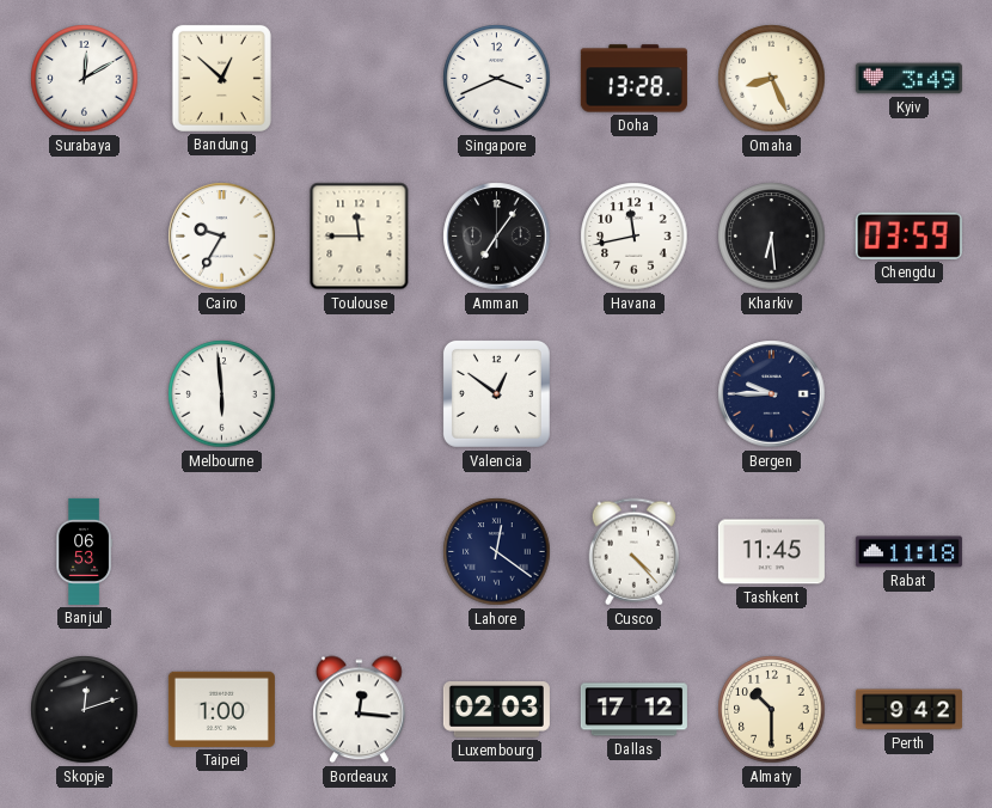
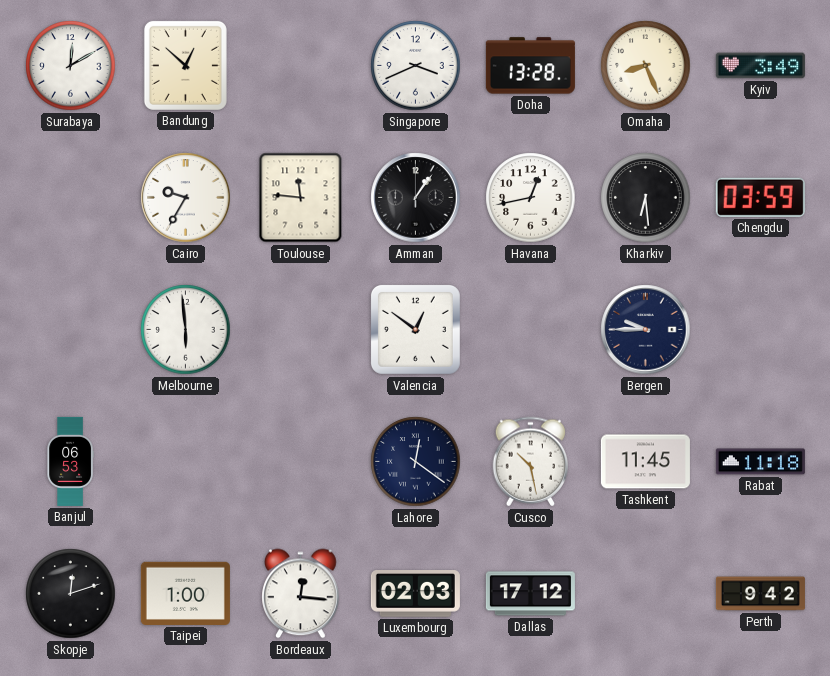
Toulouse: 11:45 -> 11:46
Amman: 7:06 -> 1:06
Havana: 11:43 -> 12:43
Cusco: 4:23 -> 10:28
Almaty: 10:30 -> none
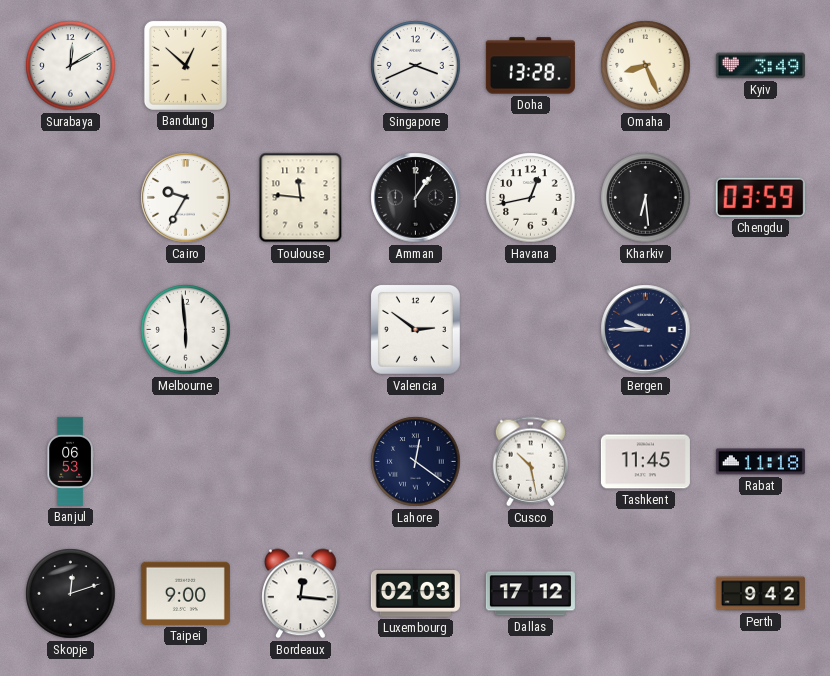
Valencia: 12:51 -> 2:51
Taipei: 1:00 -> 9:00
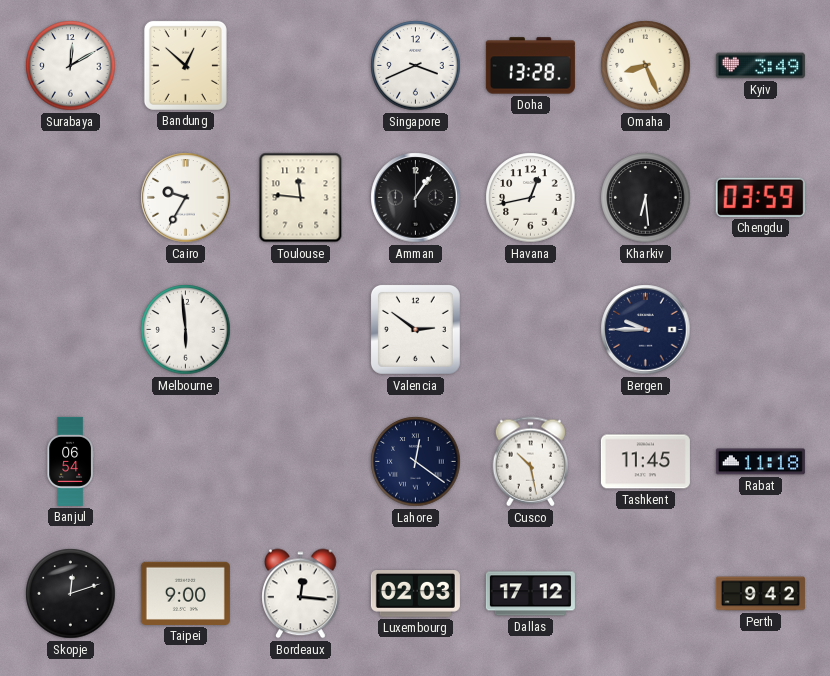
Banjul: 06:53 -> 06:54
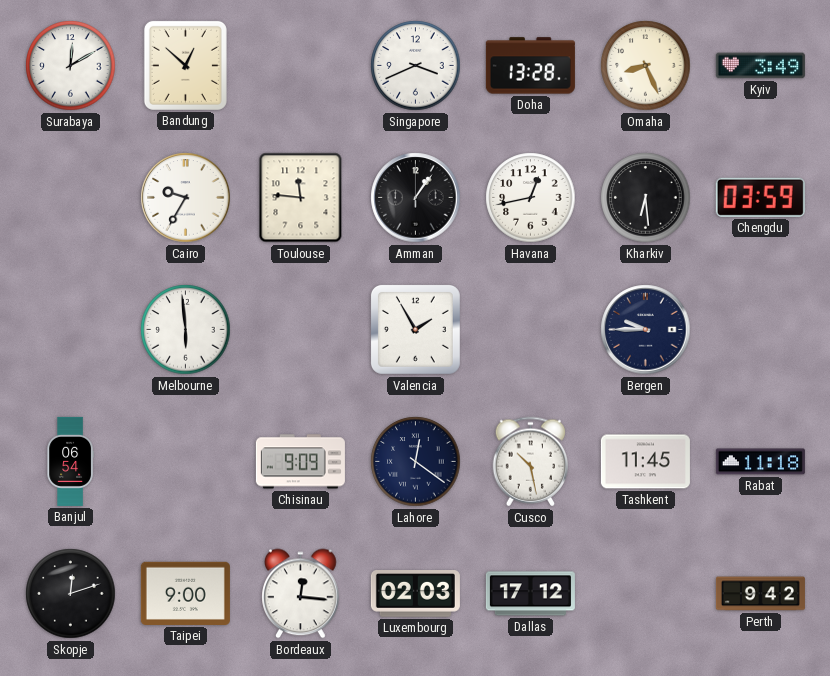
Valencia: 2:51 -> 1:55
Chisinau: none -> 9:09
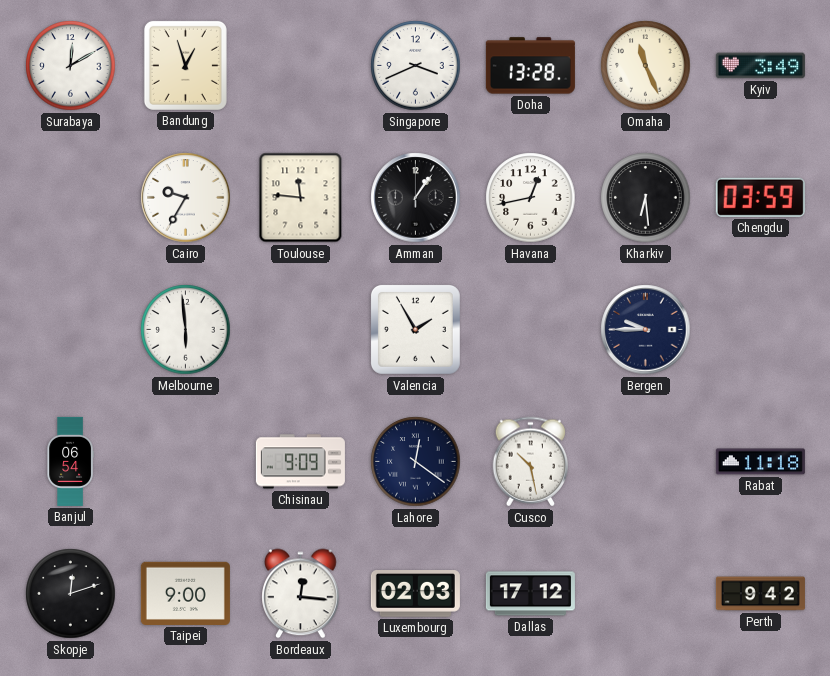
Bandung: 12:52 -> 12:57
Omaha: 8:26 -> 11:26
Tashkent: 11:45 -> none
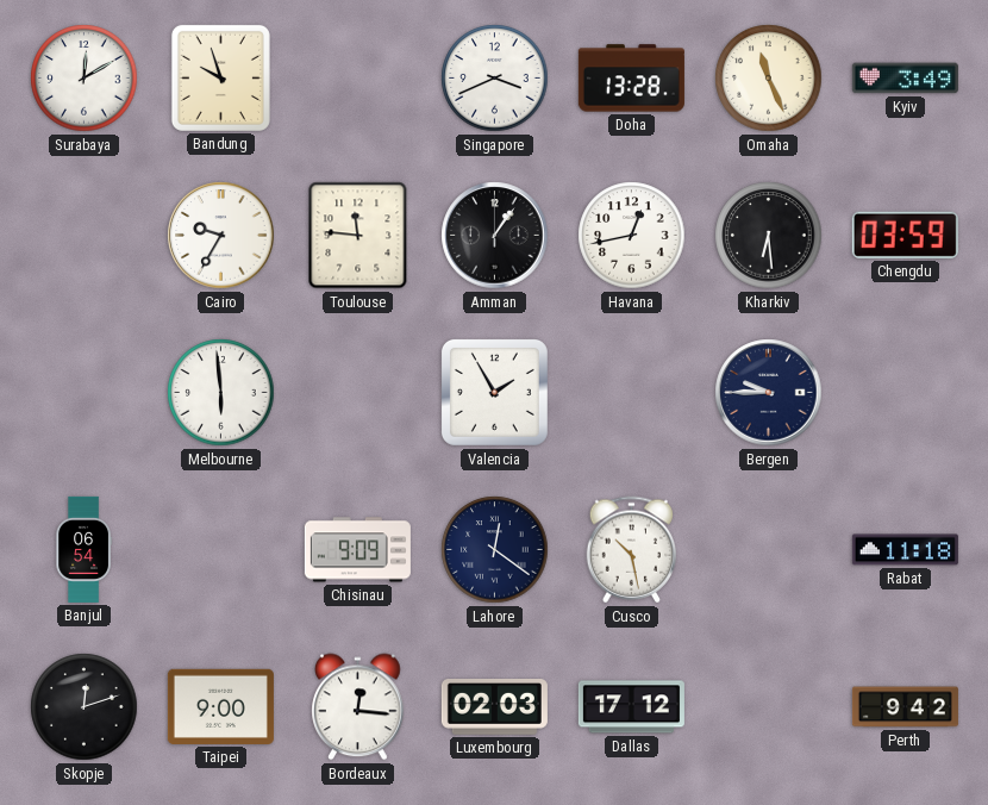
Bandung: 12:57 -> 9:57
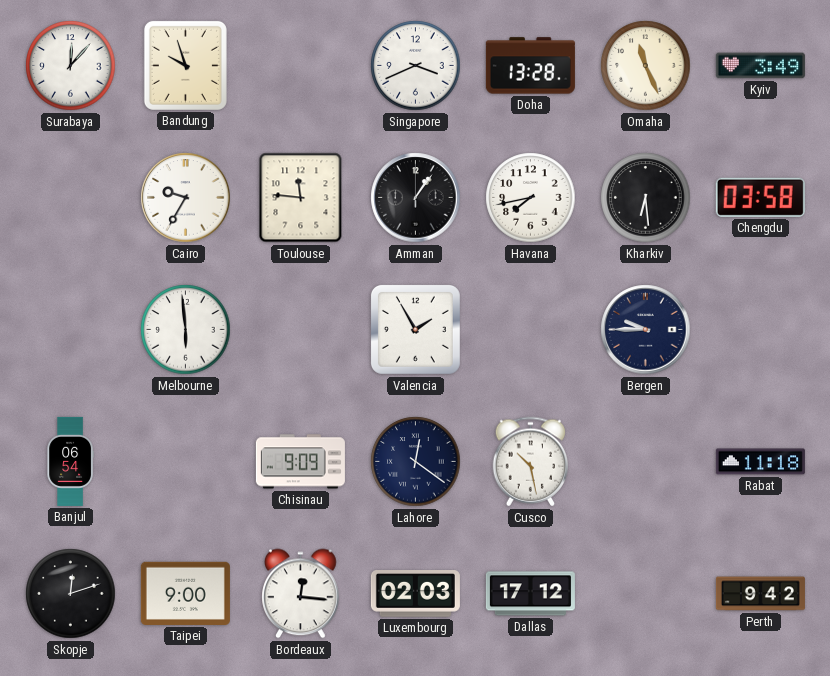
Surabaya: 12:10 -> 12:07
Havana: 12:43 -> 7:43
Chengdu: 03:59 -> 03:58
